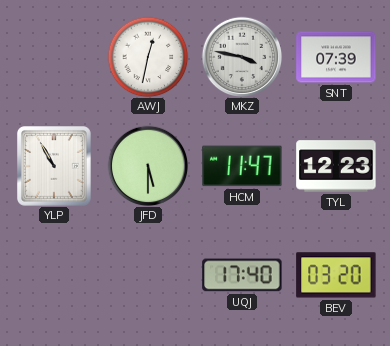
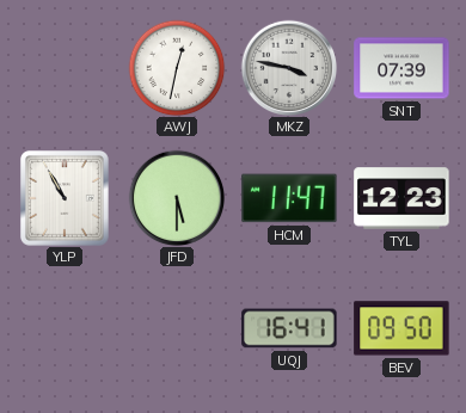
UQJ: 17:40 -> 16:41
BEV: 03:20 -> 09:50
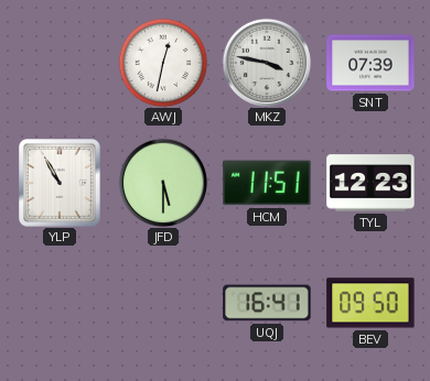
HCM: 11:47 -> 11:51
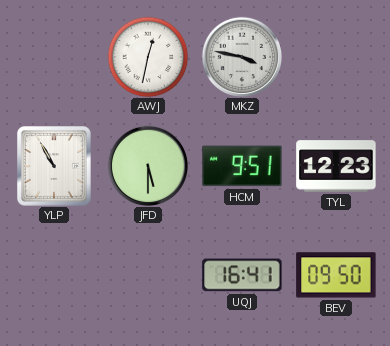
SNT: 07:39 -> none
HCM: 11:51 -> 9:51
